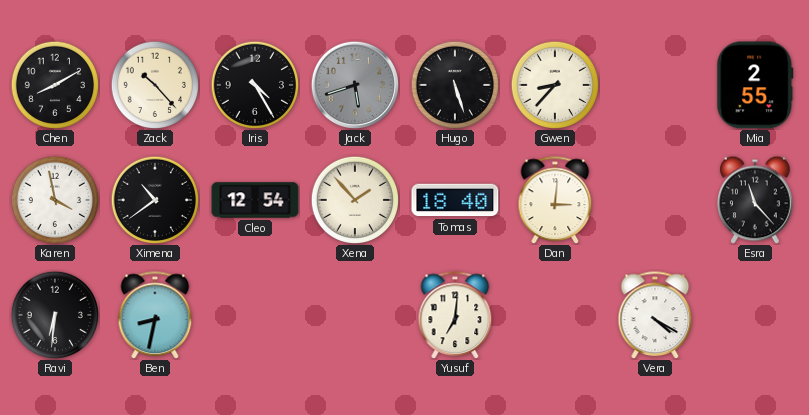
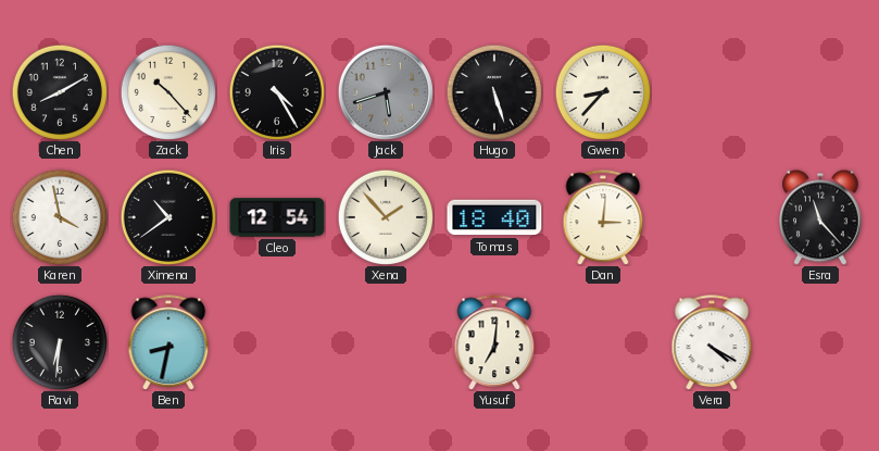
Mia: 2:55 -> none
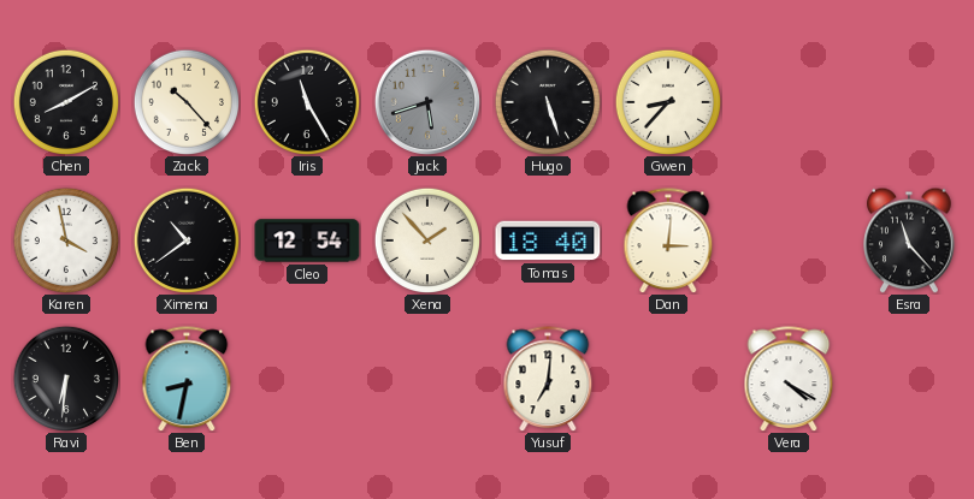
Iris: 4:25 -> 11:25
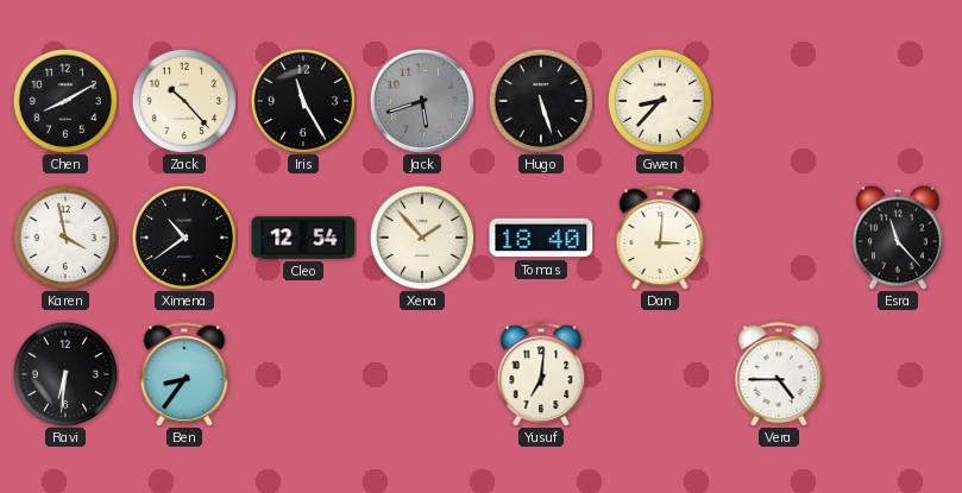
Ben: 8:32 -> 8:36
Vera: 4:20 -> 4:45
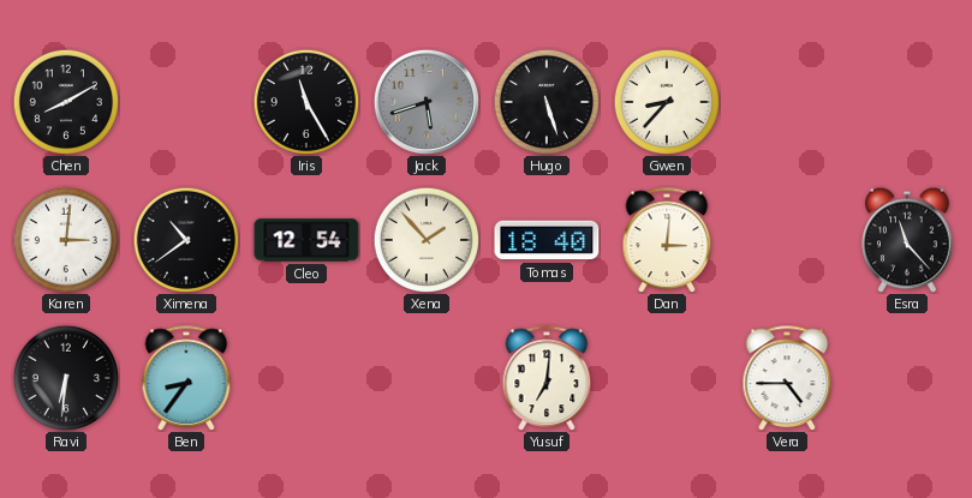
Zack: 10:23 -> none
Karen: 3:58 -> 3:01
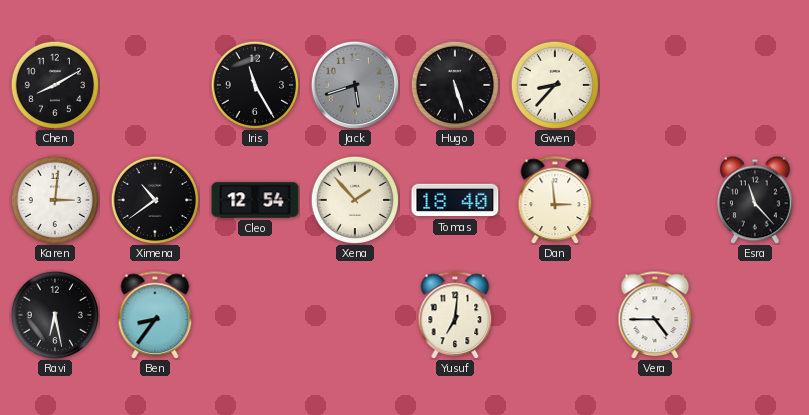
Dan: 3:01 -> 2:59
Ravi: 6:31 -> 6:28
